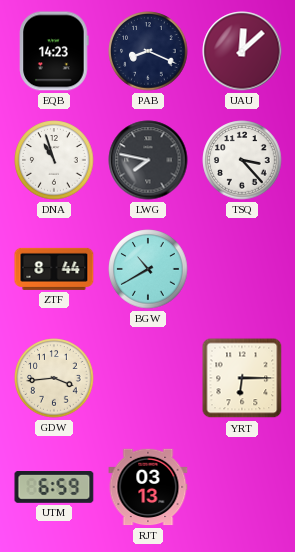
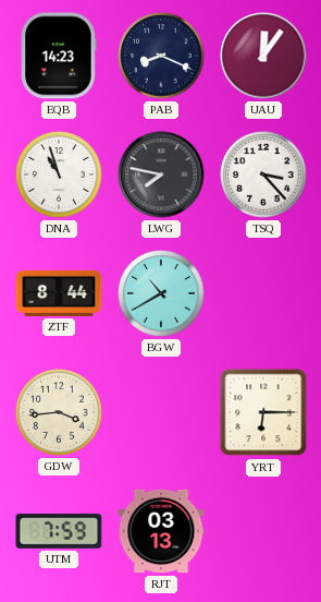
UAU: 12:08 -> 12:06
UTM: 6:59 -> 7:59
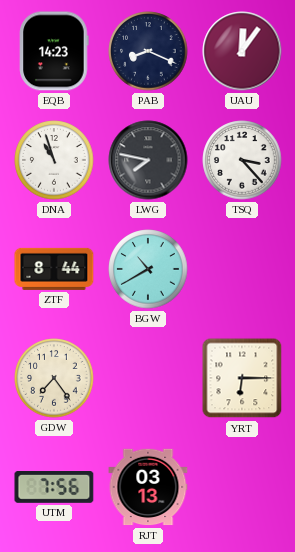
GDW: 3:44 -> 7:24
UTM: 7:59 -> 7:56
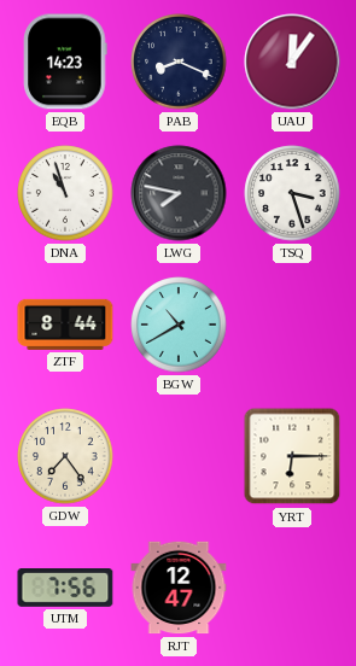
TSQ: 3:23 -> 3:27
RJT: 03:13 -> 12:47
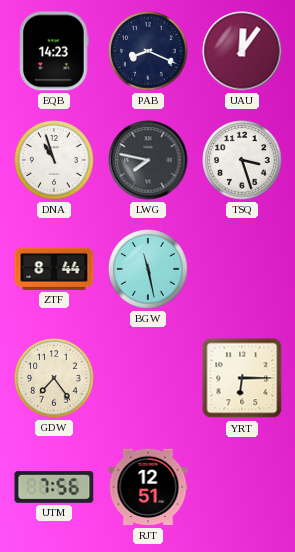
BGW: 10:40 -> 11:28
RJT: 12:47 -> 12:51
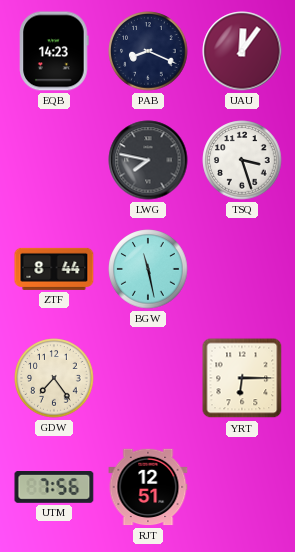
DNA: 10:57 -> none
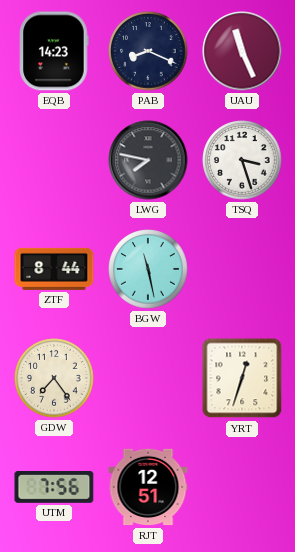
UAU: 12:06 -> 11:26
YRT: 6:15 -> 12:33
